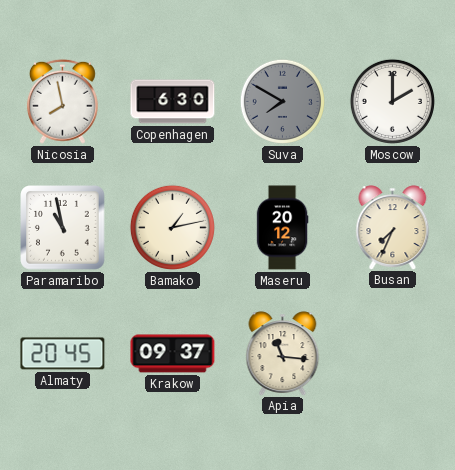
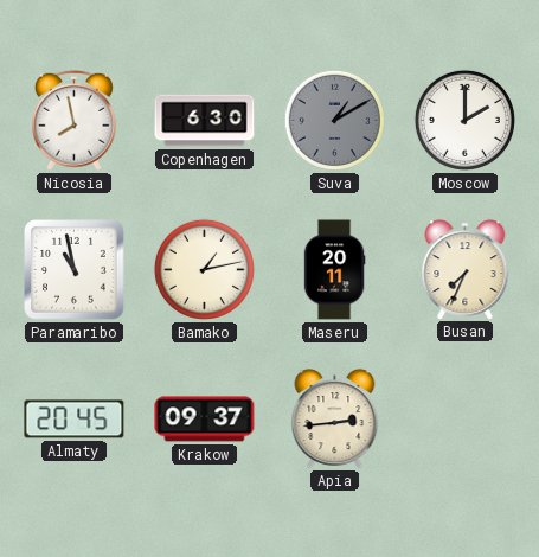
Suva: 7:50 -> 1:10
Maseru: 20:12 -> 20:11
Apia: 11:16 -> 2:44
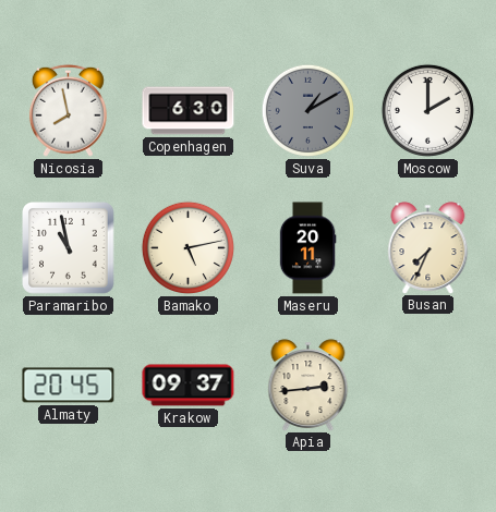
Bamako: 1:13 -> 5:13
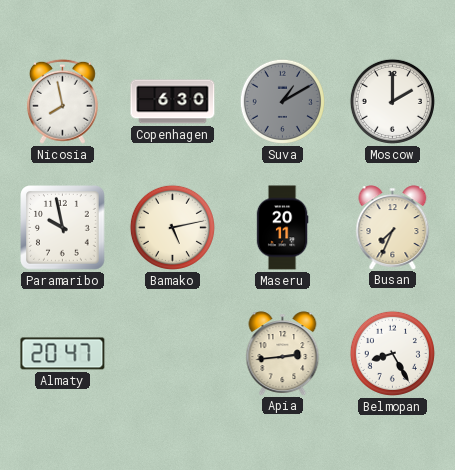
Paramaribo: 10:58 -> 9:58
Almaty: 20:45 -> 20:47
Krakow: 09:37 -> none
Belmopan: none -> 8:25
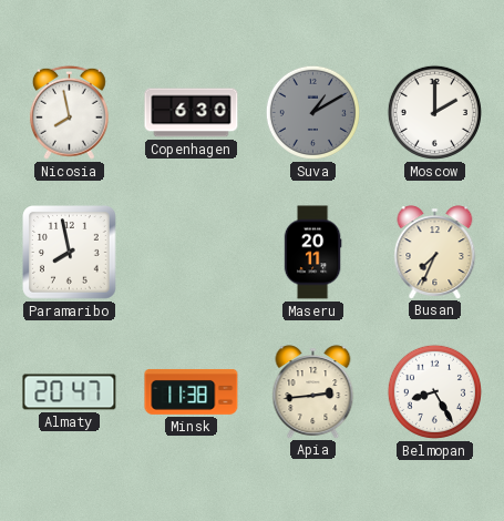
Paramaribo: 9:58 -> 7:58
Bamako: 5:13 -> none
Minsk: none -> 11:38
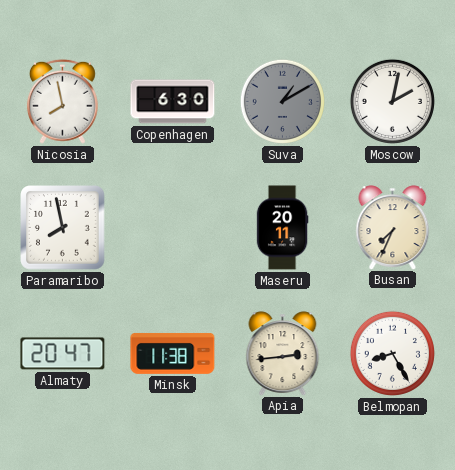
Moscow: 2:00 -> 2:02
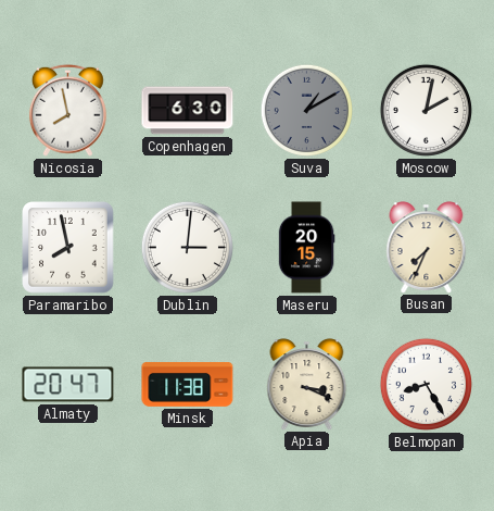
Dublin: none -> 3:01
Maseru: 20:11 -> 20:15
Apia: 2:44 -> 3:19
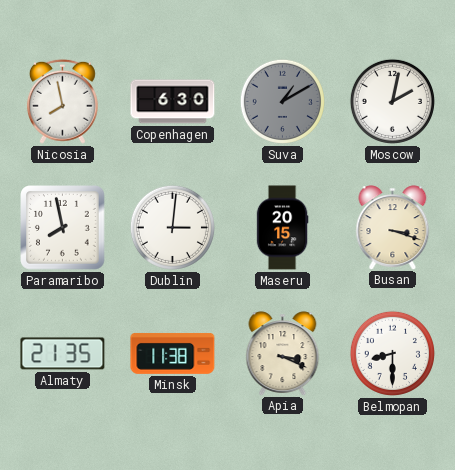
Busan: 7:34 -> 3:18
Almaty: 20:47 -> 21:35
Belmopan: 8:25 -> 8:30
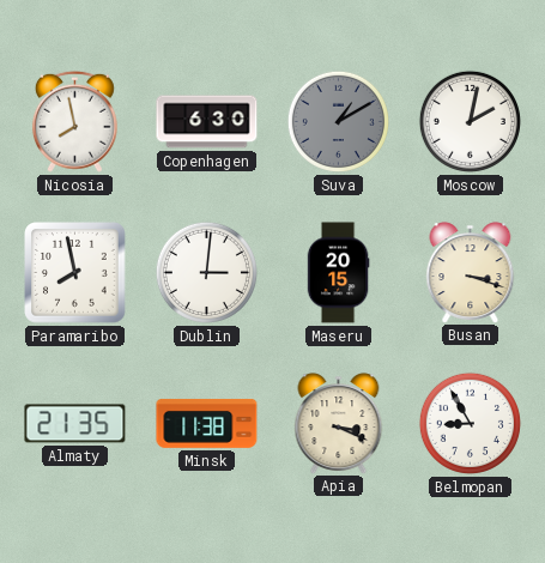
Belmopan: 8:30 -> 8:55
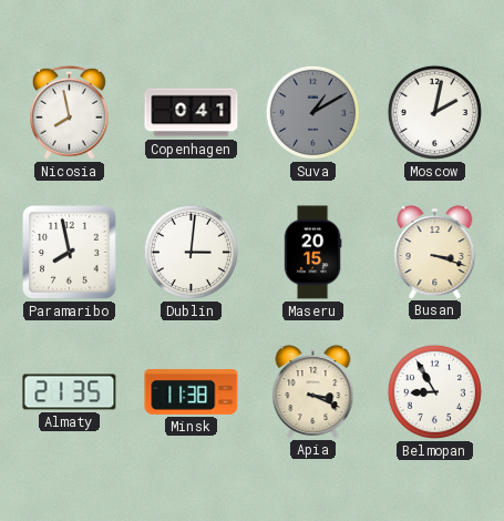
Copenhagen: 6:30 -> 0:41
